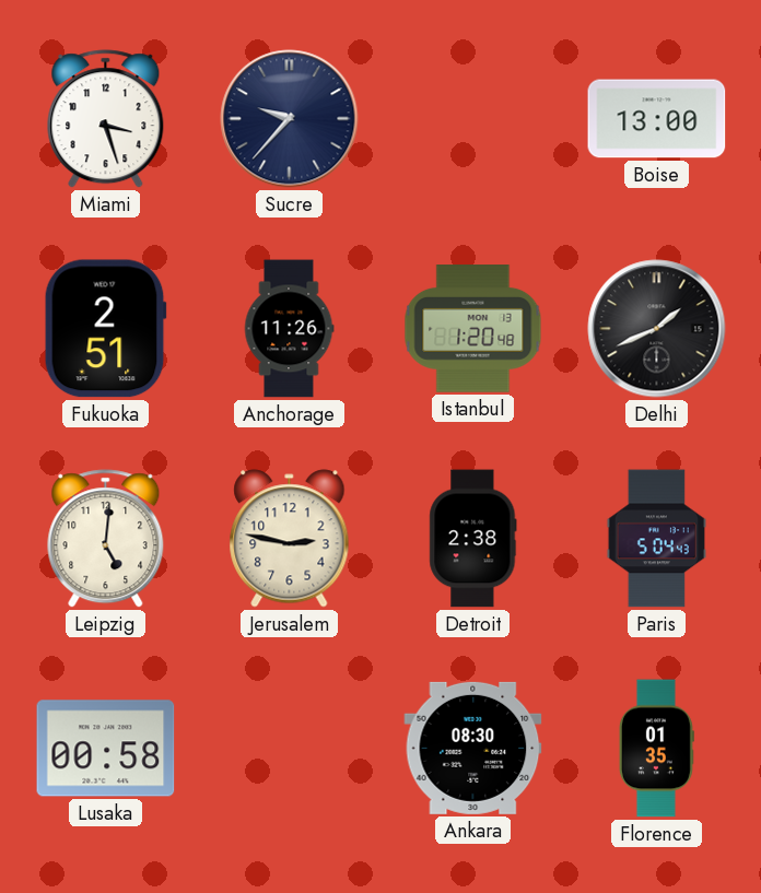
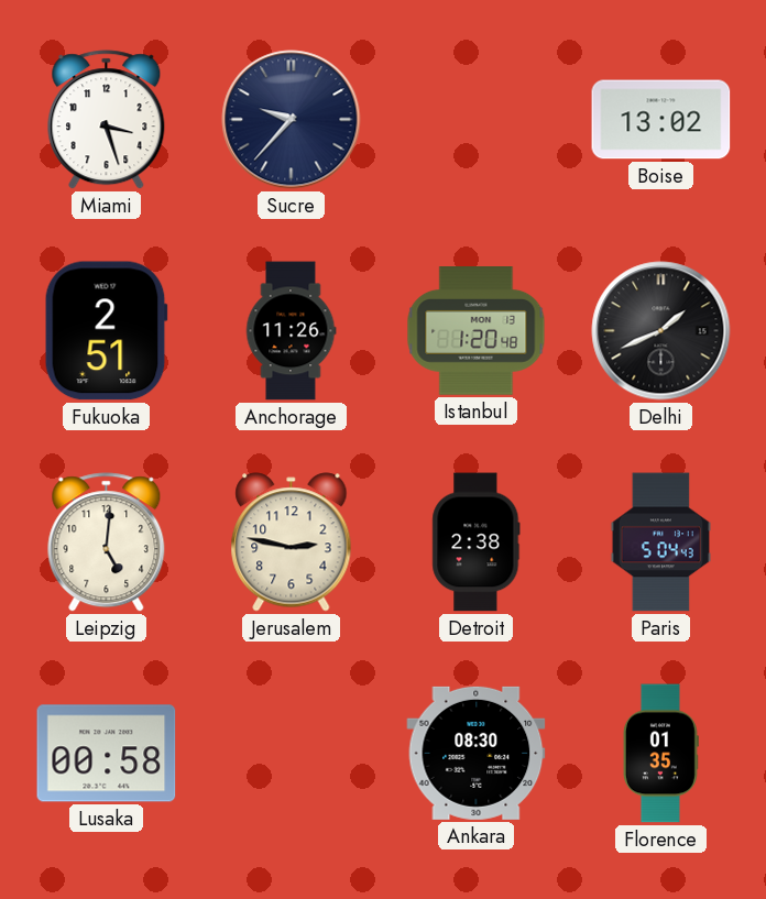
Boise: 13:00 -> 13:02
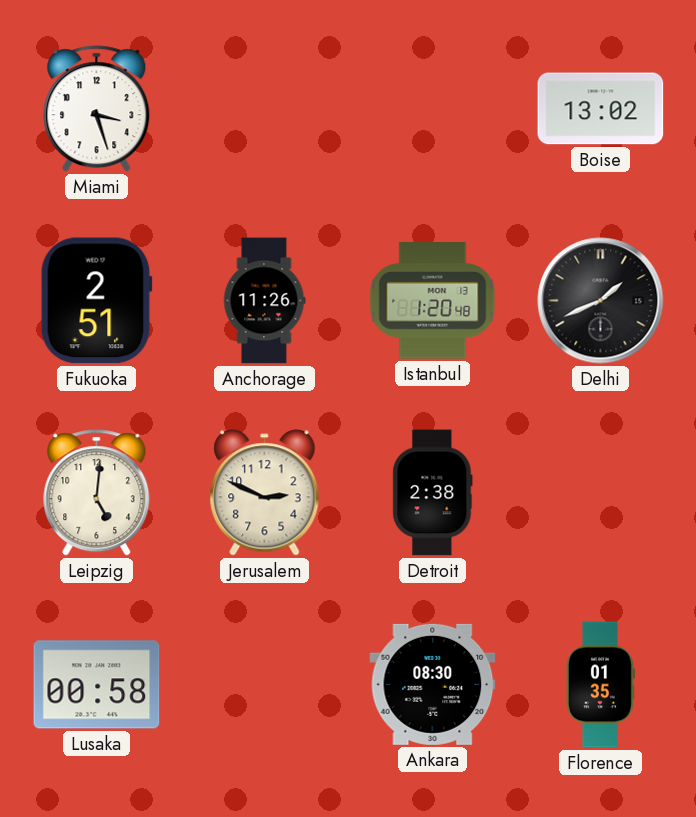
Sucre: 9:37 -> none
Jerusalem: 2:47 -> 2:49
Paris: 5:04 -> none
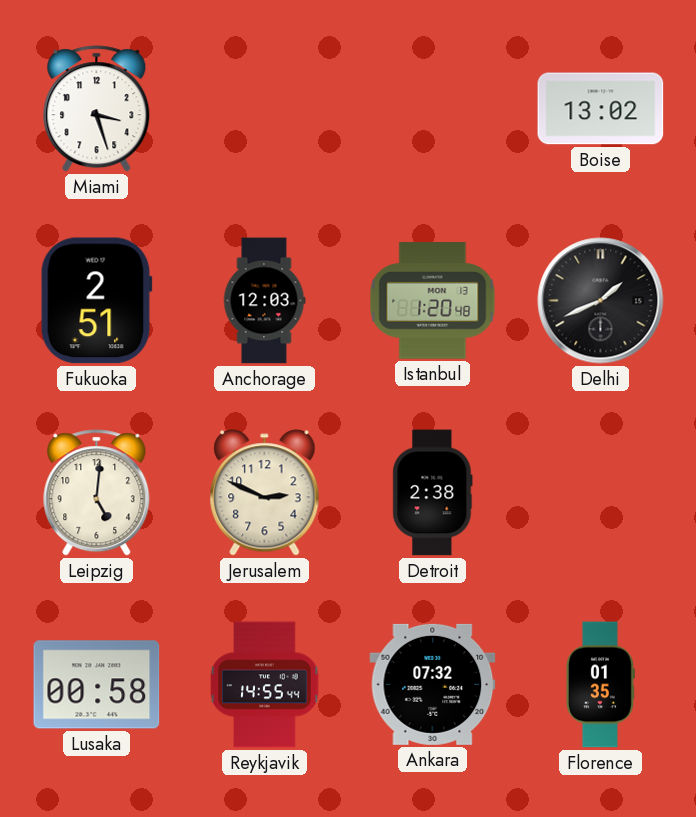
Anchorage: 11:26 -> 12:03
Reykjavik: none -> 14:55
Ankara: 08:30 -> 07:32
